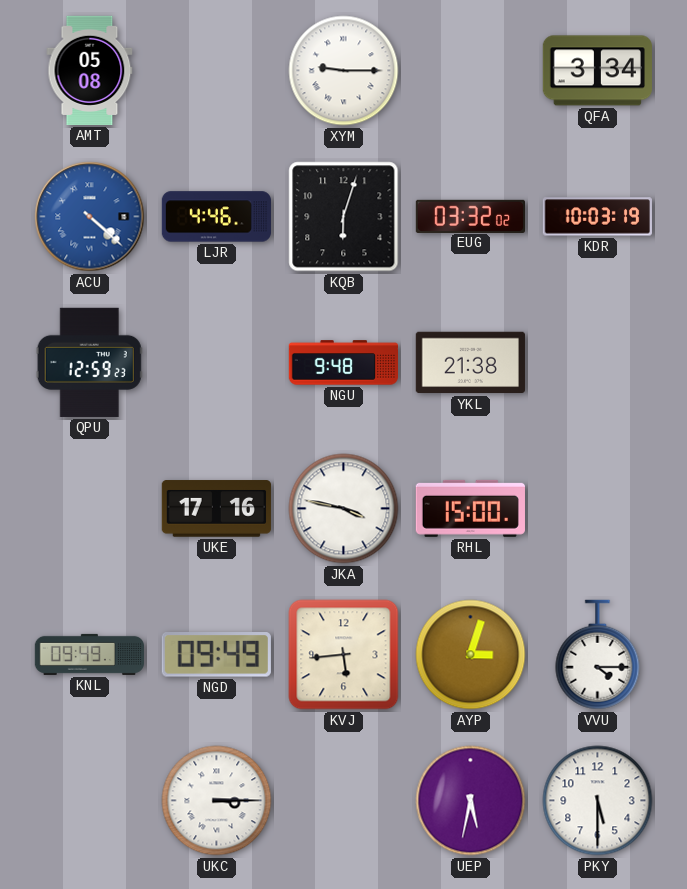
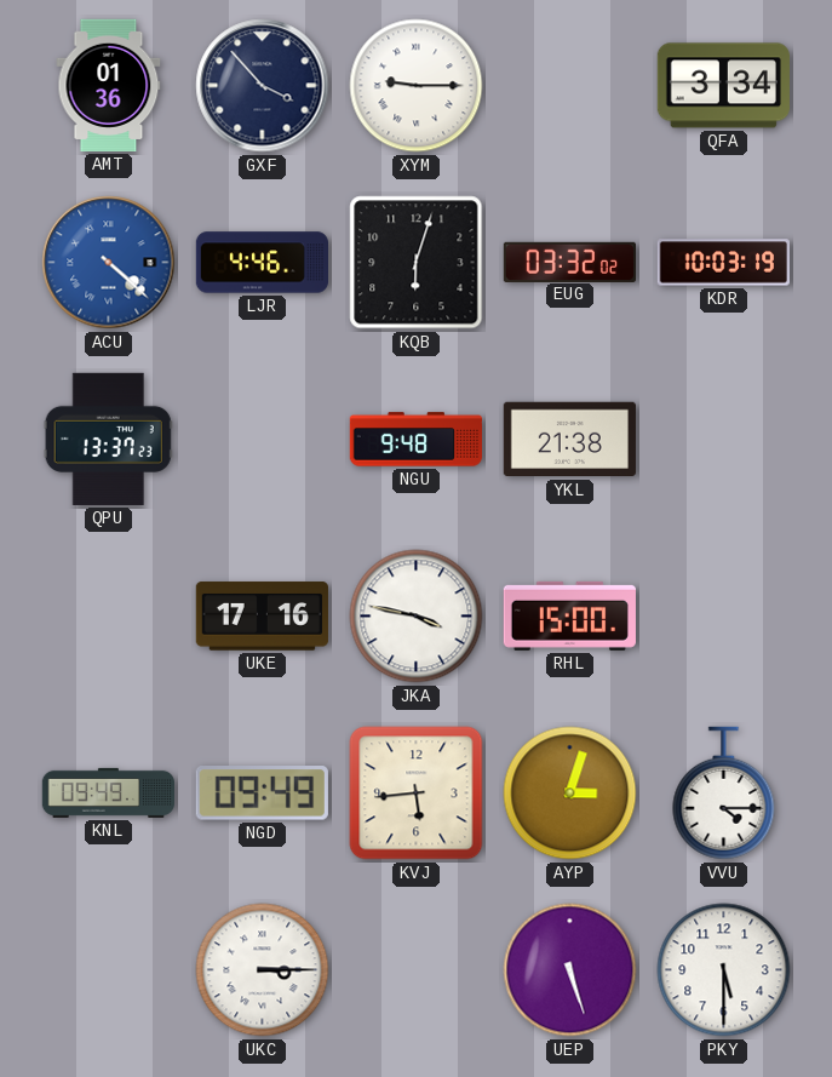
AMT: 05:08 -> 01:36
GXF: none -> 3:53
QPU: 12:59 -> 13:37
UEP: 5:32 -> 5:27
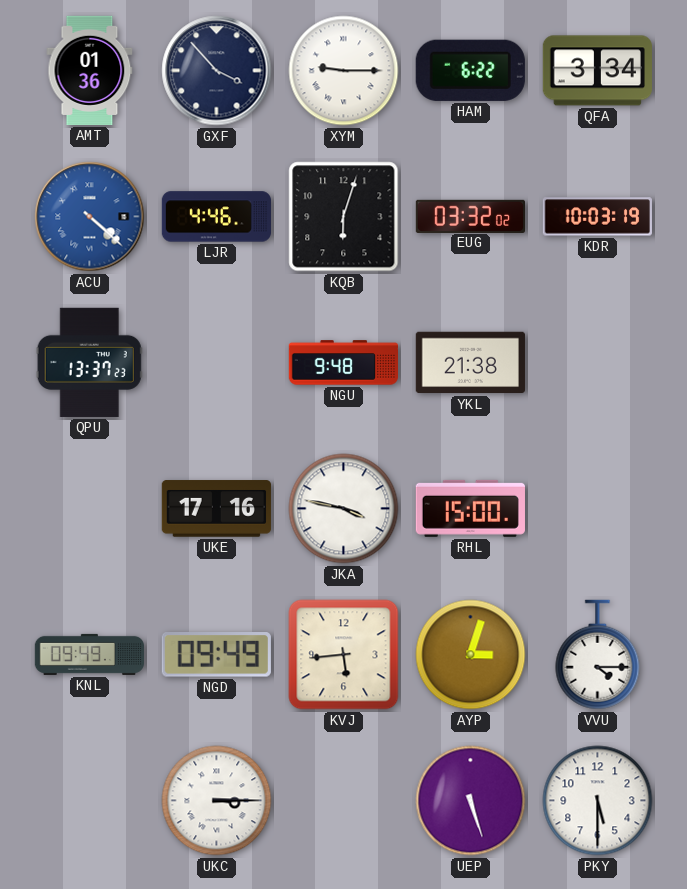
HAM: none -> 6:22
